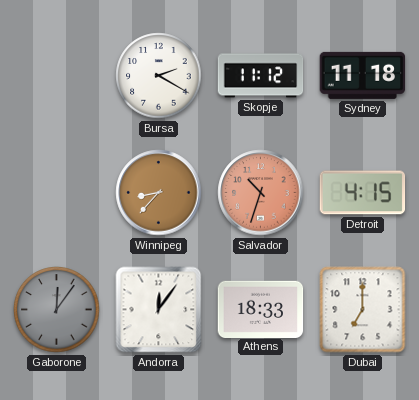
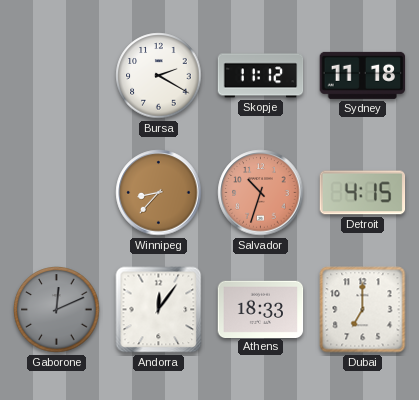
Gaborone: 12:06 -> 12:11
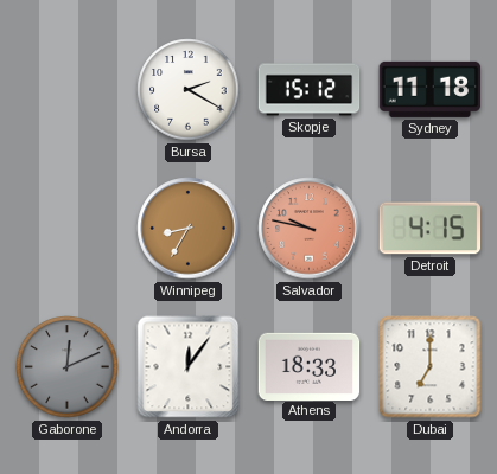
Skopje: 11:12 -> 15:12
Winnipeg: 8:37 -> 8:35
Salvador: 10:33 -> 9:47
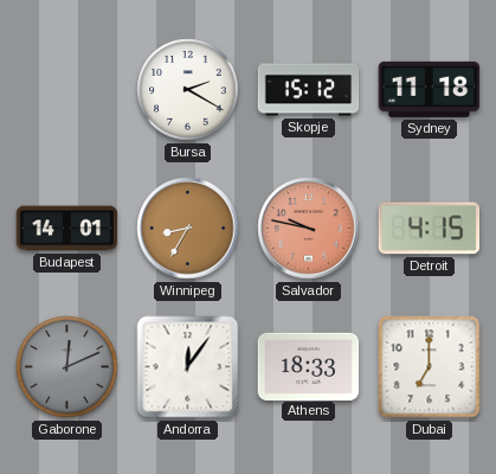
Budapest: none -> 14:01
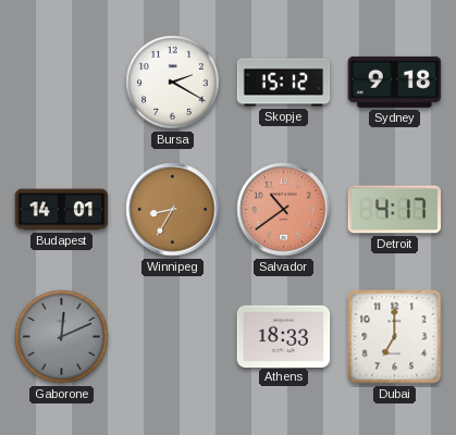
Sydney: 11:18 -> 9:18
Salvador: 9:47 -> 10:39
Detroit: 4:15 -> 4:17
Andorra: 12:06 -> none
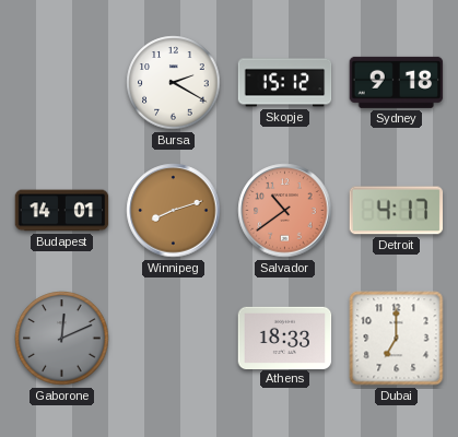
Winnipeg: 8:35 -> 8:12
